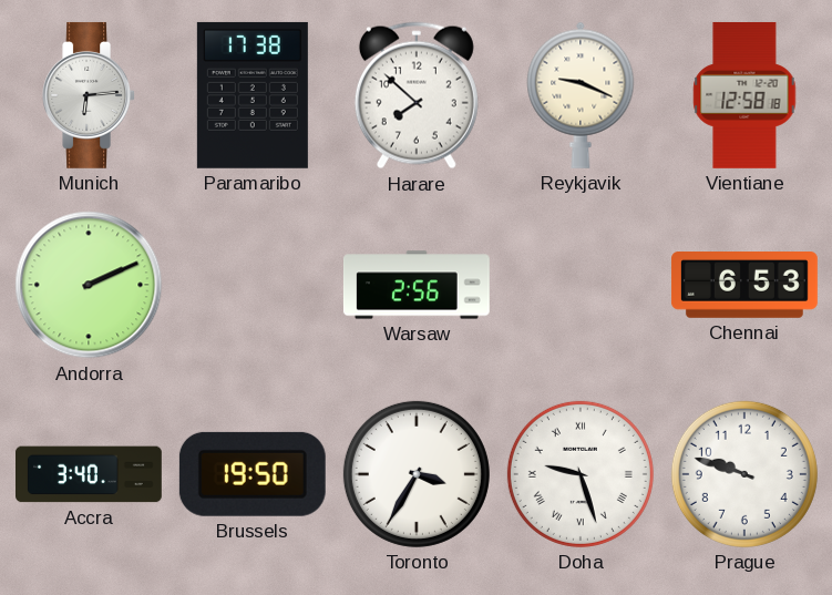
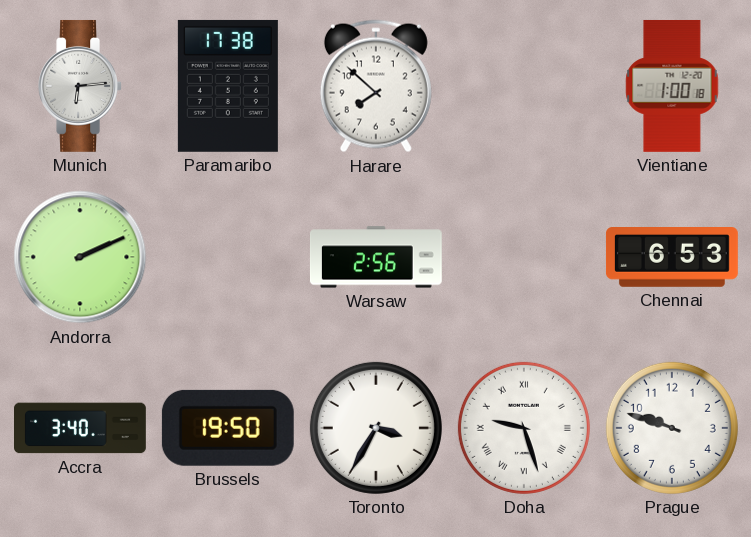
Reykjavik: 9:19 -> none
Vientiane: 12:58 -> 1:00
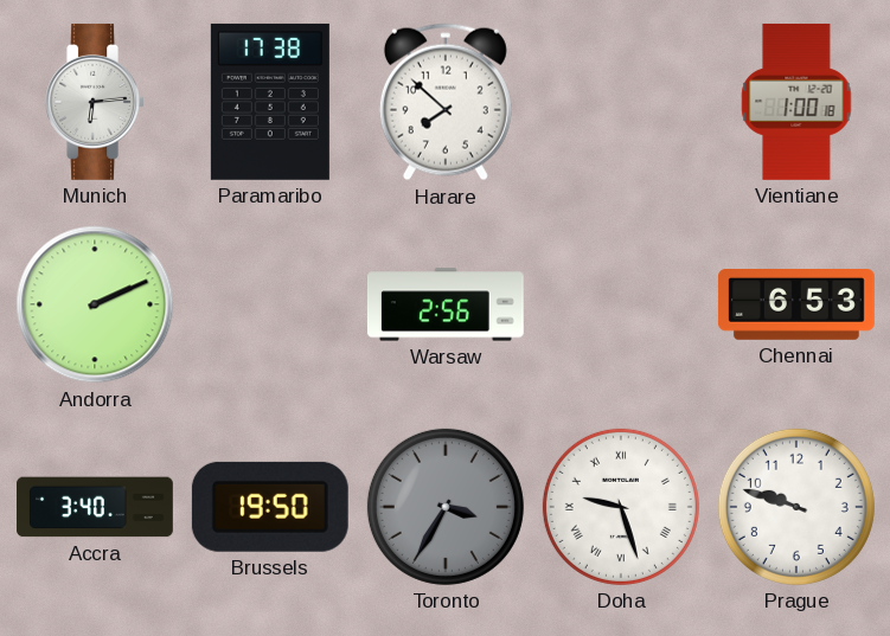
Toronto dial: white -> grey
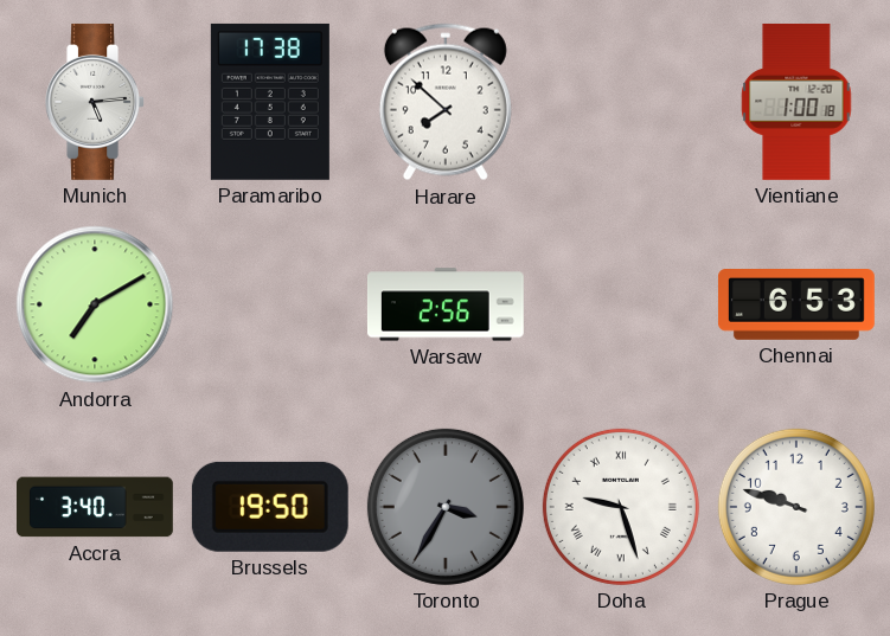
Munich: 6:14 -> 5:14
Andorra: 2:11 -> 7:10
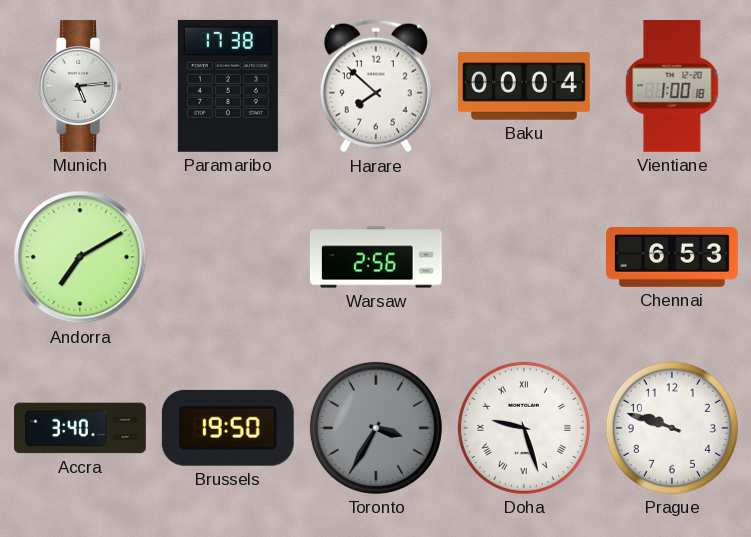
Baku: none -> 00:04
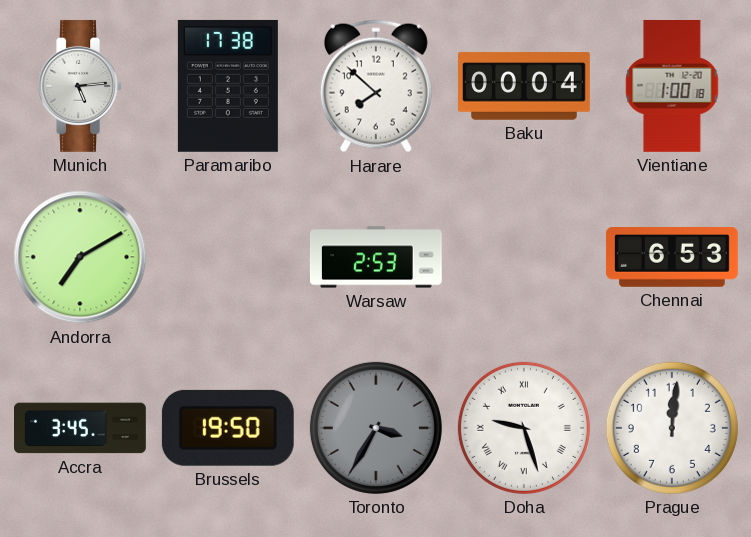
Warsaw: 2:56 -> 2:53
Accra: 3:40 -> 3:45
Prague: 9:48 -> 12:01
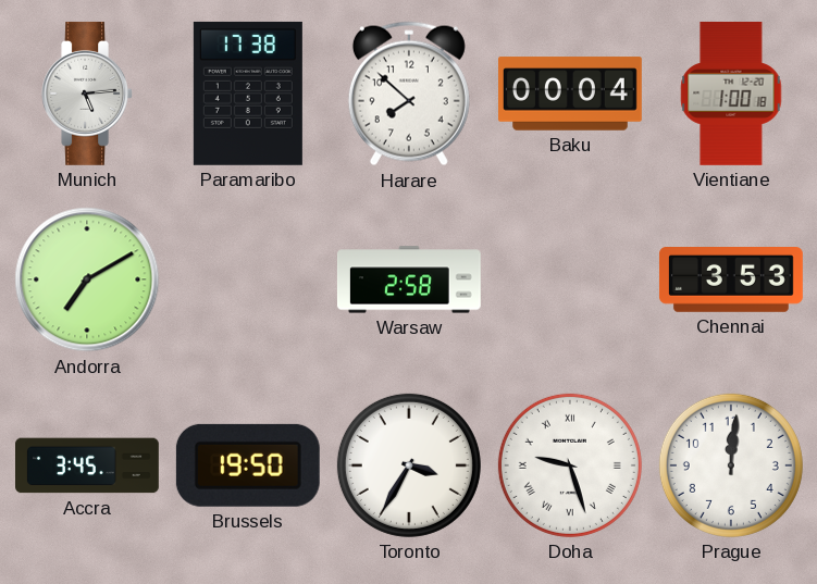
Warsaw: 2:53 -> 2:58
Chennai: 6:53 -> 3:53
Toronto dial: grey -> white
